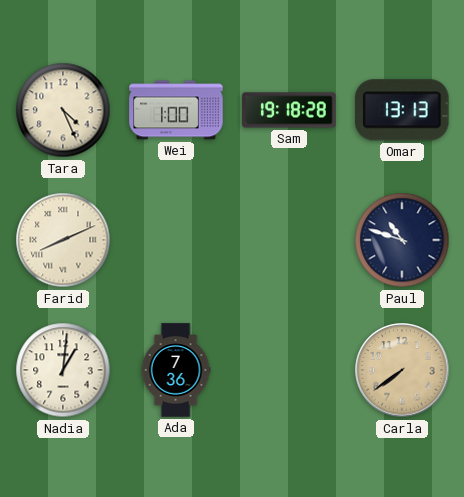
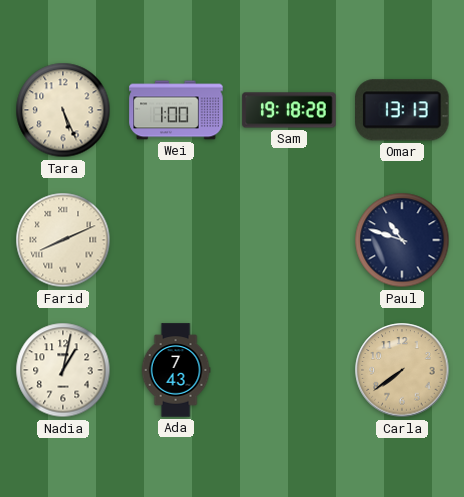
Tara: 4:26 -> 5:26
Nadia: 1:01 -> 1:02
Ada: 7:36 -> 7:43
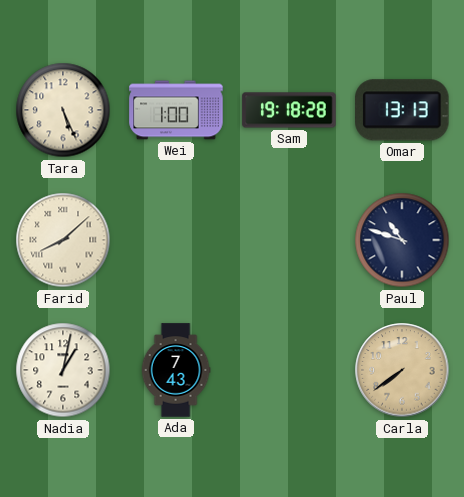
Farid: 8:11 -> 8:08
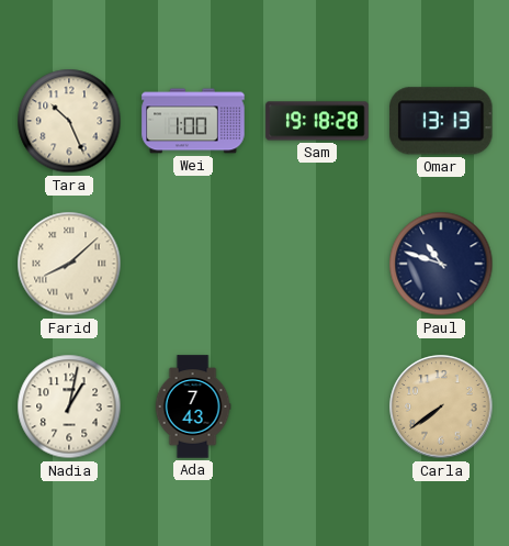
Tara: 5:26 -> 10:26
